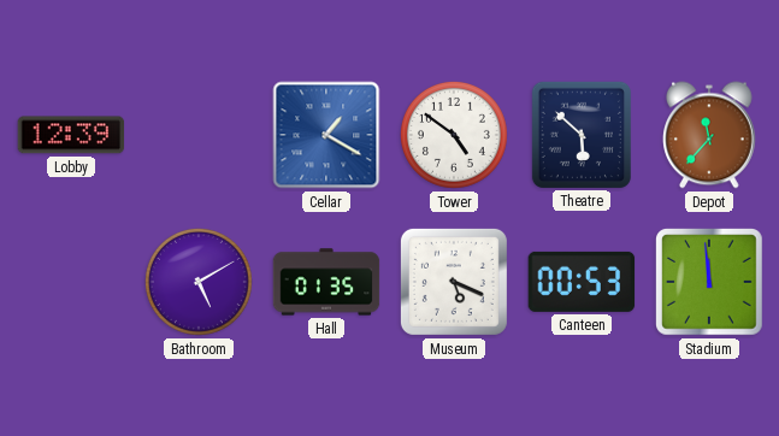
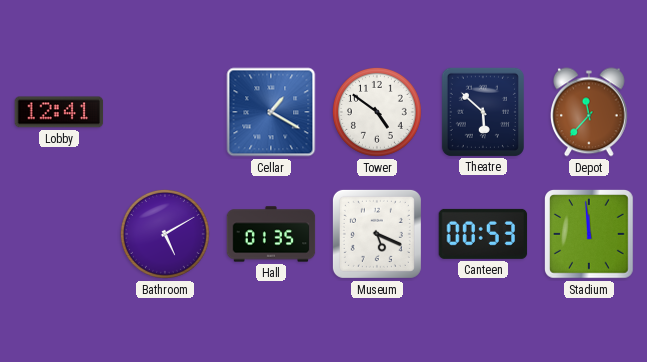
Lobby: 12:39 -> 12:41
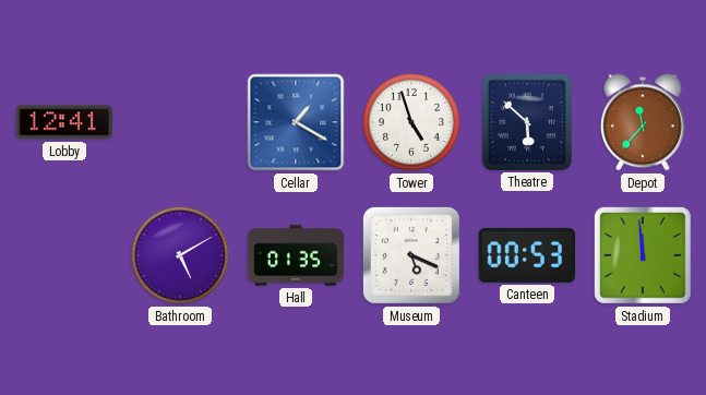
Tower: 4:51 -> 4:57
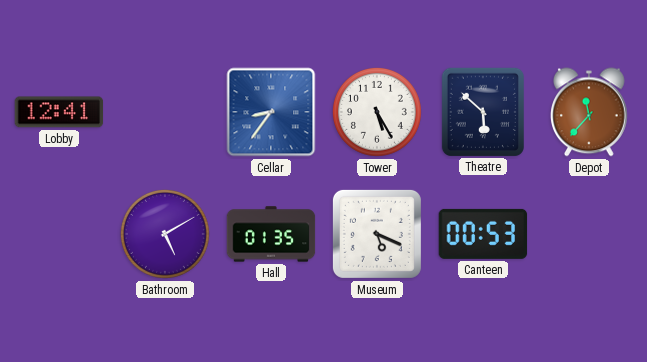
Cellar: 1:20 -> 8:36
Tower: 4:57 -> 5:25
Stadium: 11:59 -> none
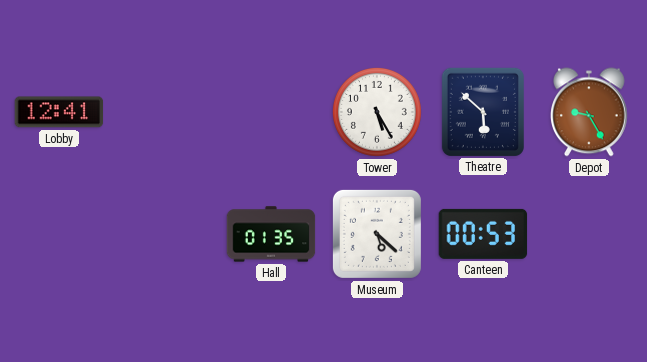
Cellar: 8:36 -> none
Depot: 11:37 -> 9:25
Bathroom: 5:10 -> none
Museum: 5:19 -> 5:22
